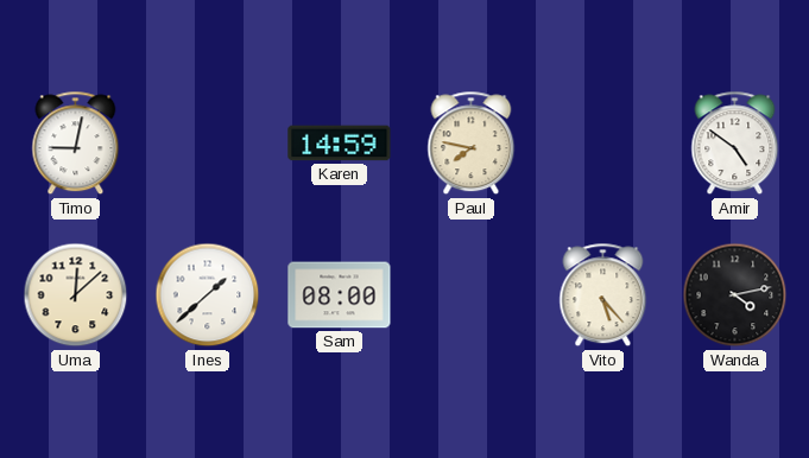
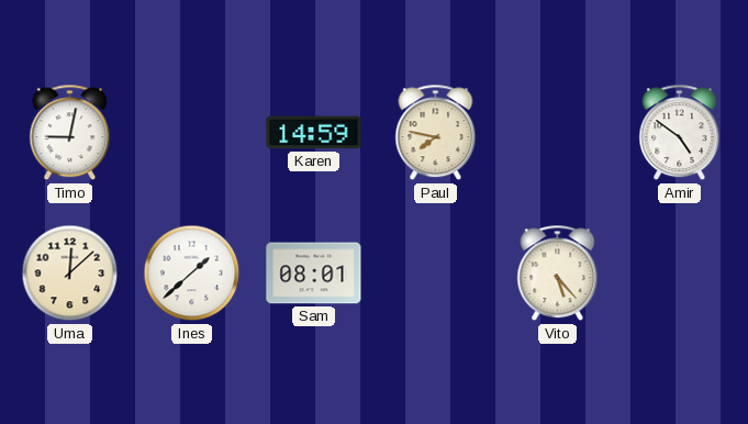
Sam: 08:00 -> 08:01
Wanda: 4:13 -> none
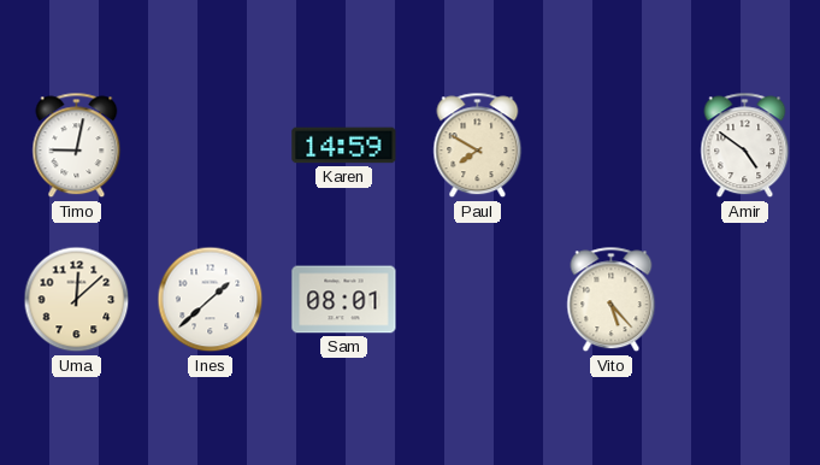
Paul: 7:47 -> 7:50
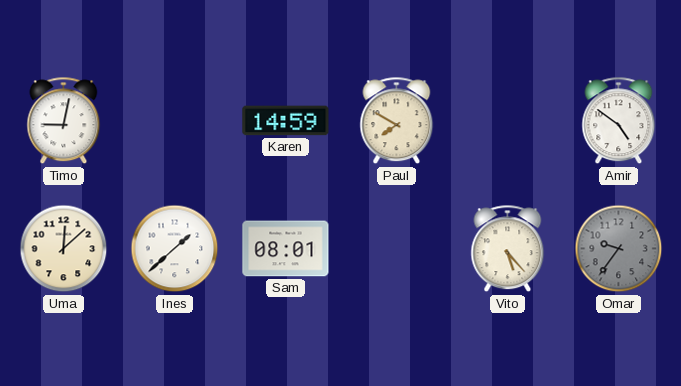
Omar: none -> 9:36
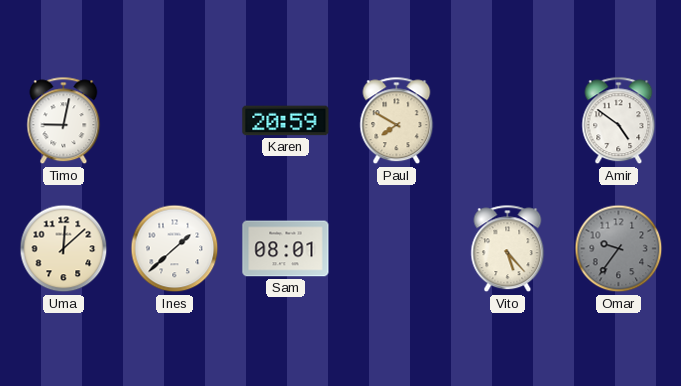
Karen: 14:59 -> 20:59
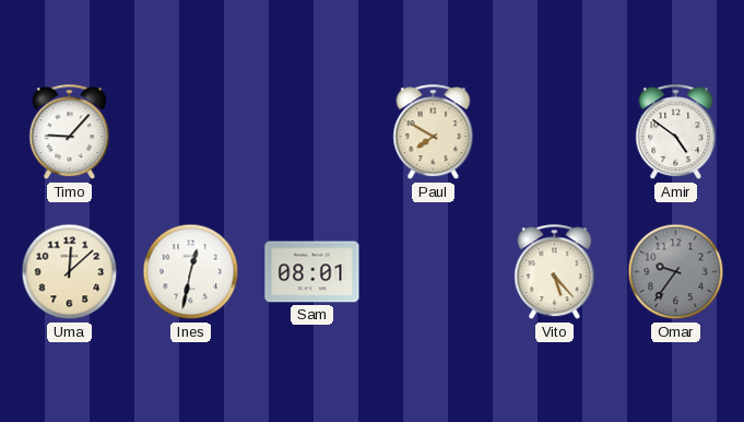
Timo: 9:02 -> 9:07
Karen: 20:59 -> none
Ines: 1:38 -> 12:32
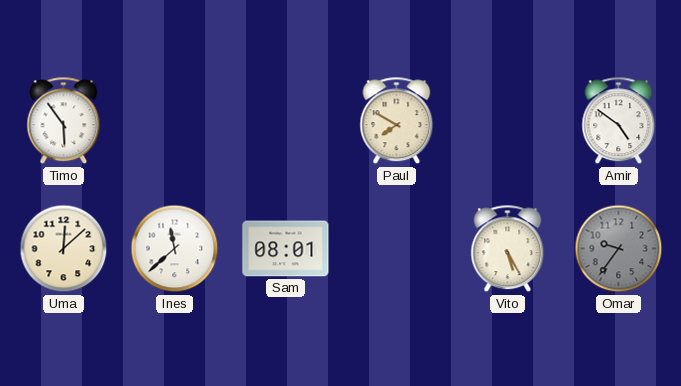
Timo: 9:07 -> 5:54
Ines: 12:32 -> 11:38
Vito: 5:23 -> 5:25
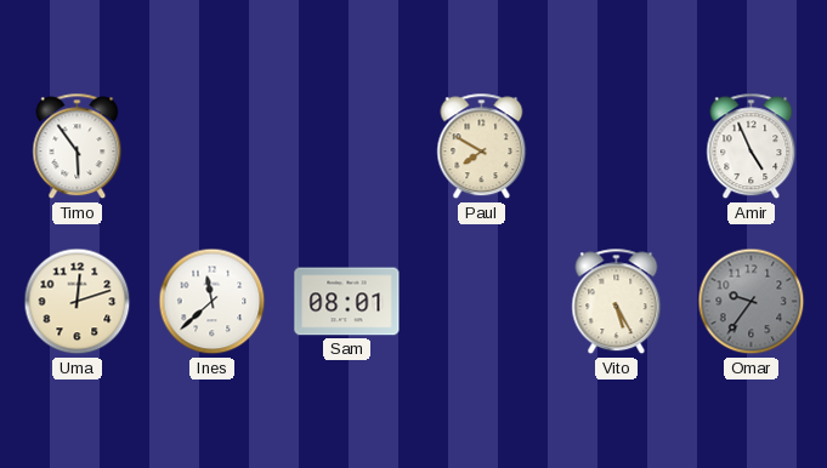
Amir: 4:51 -> 4:56
Uma: 12:08 -> 12:12
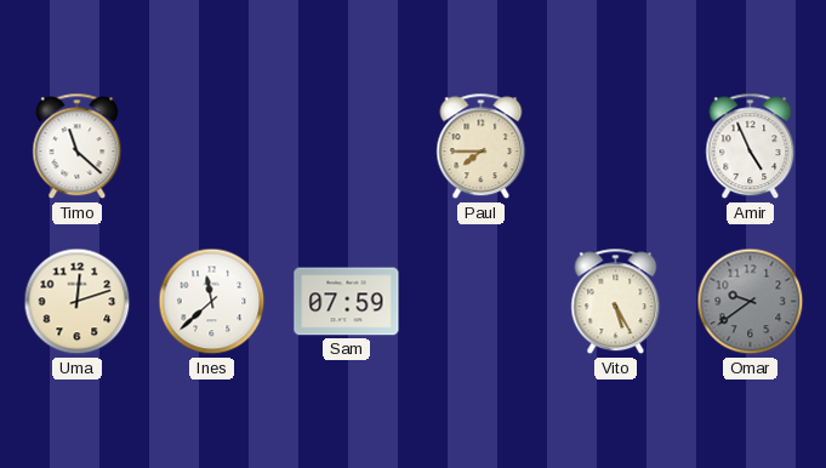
Timo: 5:54 -> 11:22
Paul: 7:50 -> 7:45
Sam: 08:01 -> 07:59
Omar: 9:36 -> 9:39
